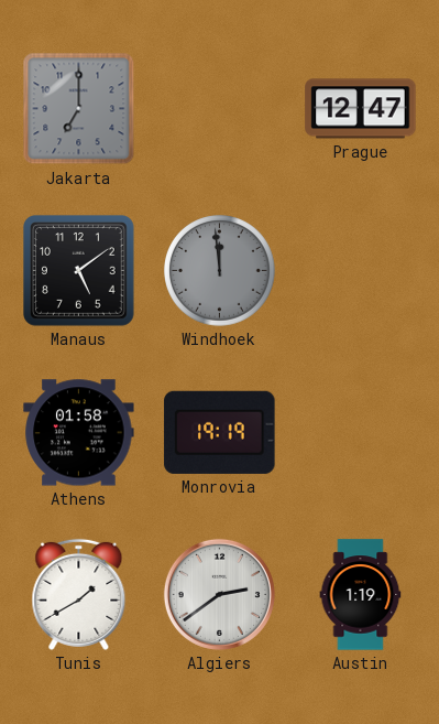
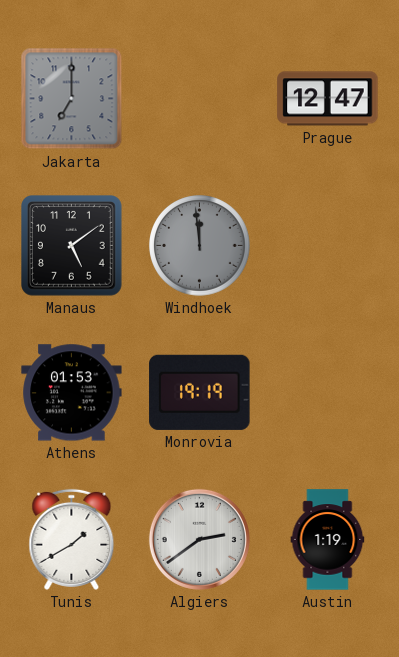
Athens: 01:58 -> 01:53
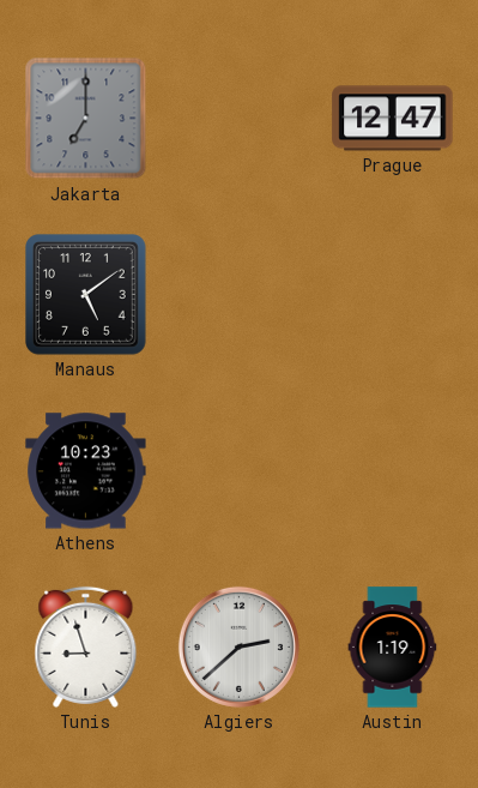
Windhoek: 11:59 -> none
Athens: 01:53 -> 10:23
Monrovia: 19:19 -> none
Tunis: 1:40 -> 8:57
Algiers: 2:39 -> 2:38
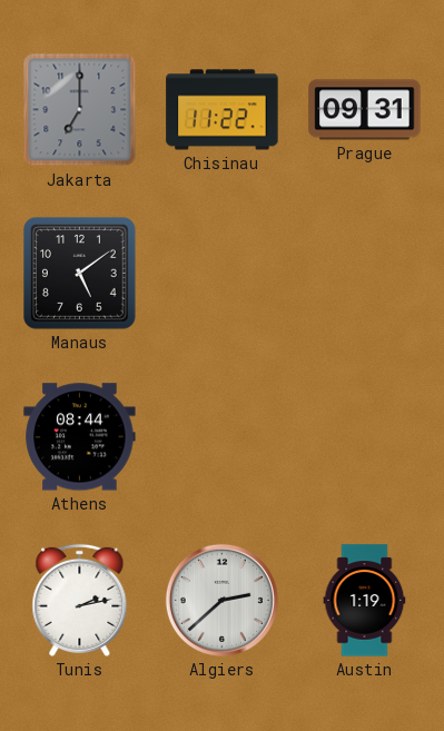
Chisinau: none -> 11:22
Prague: 12:47 -> 09:31
Athens: 10:23 -> 08:44
Tunis: 8:57 -> 2:13
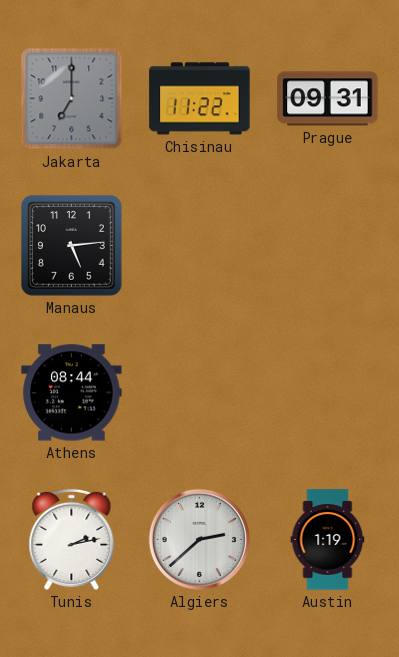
Manaus: 5:09 -> 5:14
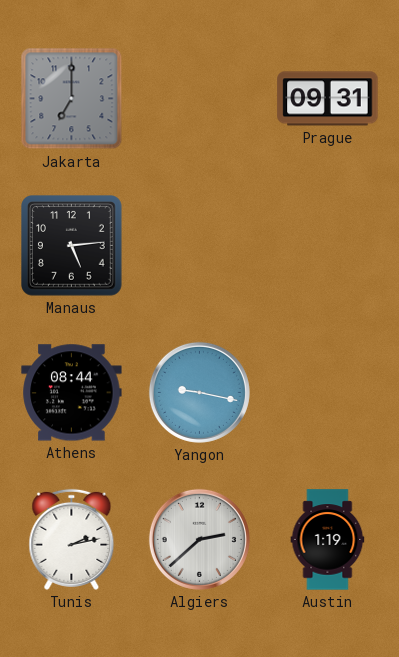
Chisinau: 11:22 -> none
Yangon: none -> 9:17
